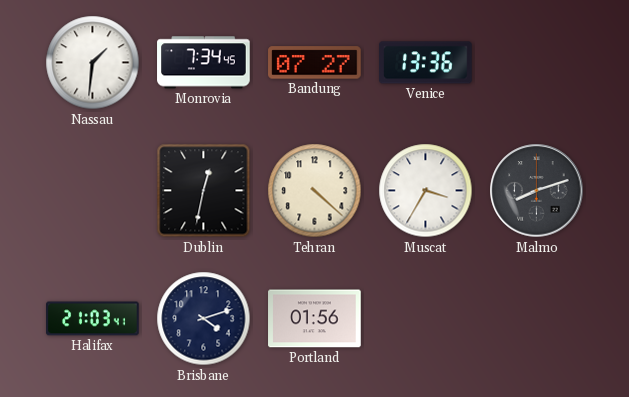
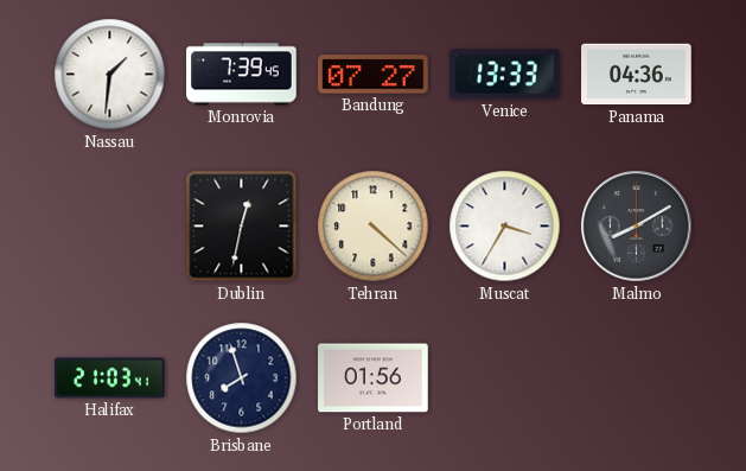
Monrovia: 7:34 -> 7:39
Venice: 13:36 -> 13:33
Panama: none -> 04:36
Malmo: 8:12 -> 8:10
Brisbane: 4:12 -> 7:57
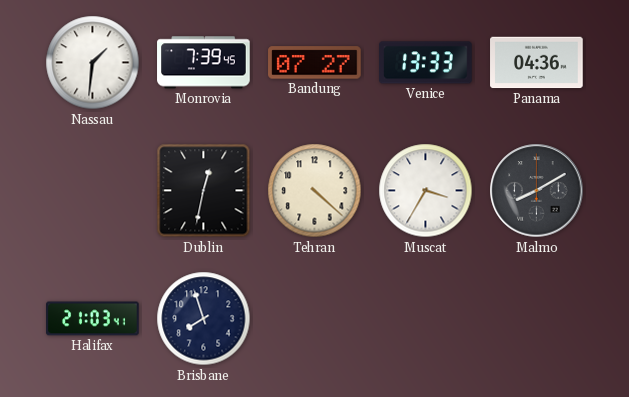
Portland: 01:56 -> none
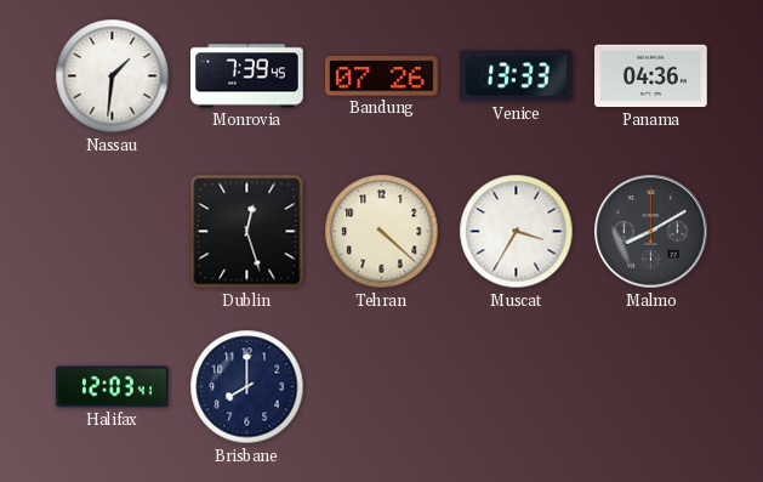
Bandung: 07:27 -> 07:26
Dublin: 12:32 -> 12:27
Halifax: 21:03 -> 12:03
Brisbane: 7:57 -> 8:00
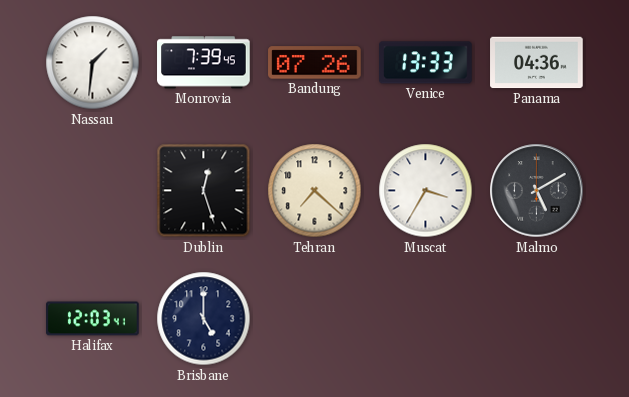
Tehran: 4:22 -> 7:22
Malmo: 8:10 -> 5:10
Brisbane: 8:00 -> 5:00
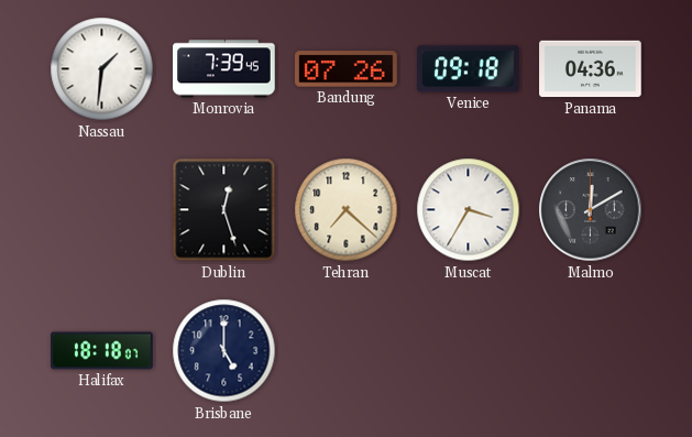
Venice: 13:33 -> 09:18
Malmo: 5:10 -> 12:10
Halifax: 12:03 -> 18:18
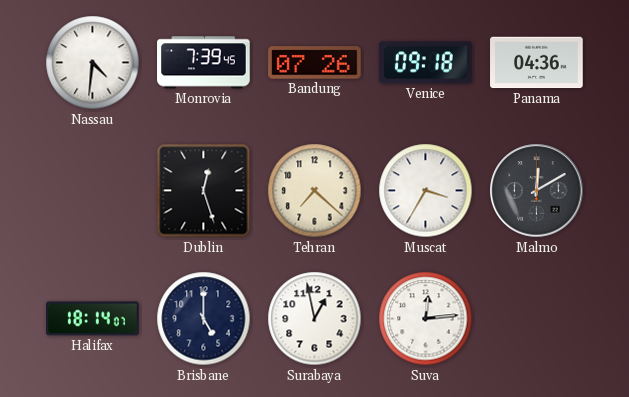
Nassau: 1:31 -> 4:31
Halifax: 18:18 -> 18:14
Surabaya: none -> 12:58
Suva: none -> 12:14
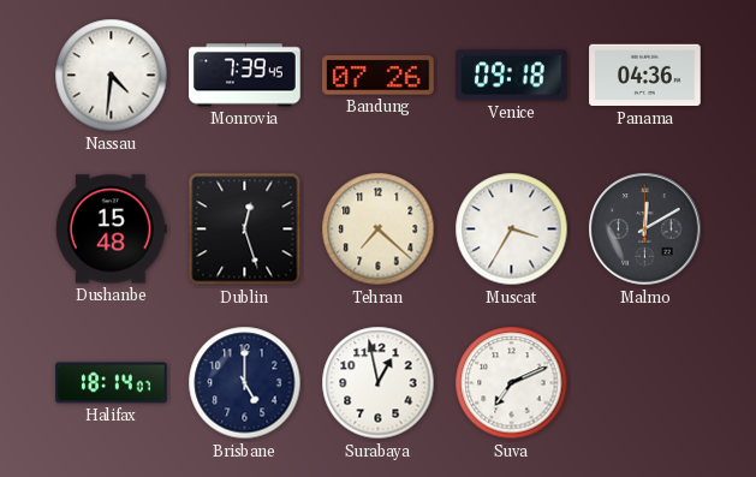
Dushanbe: none -> 15:48
Suva: 12:14 -> 7:11
